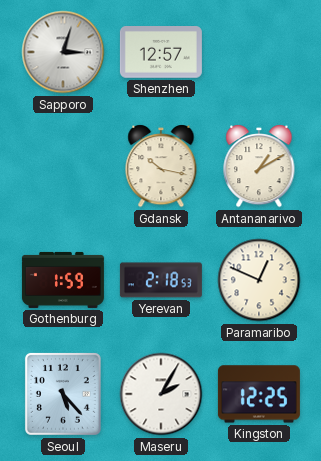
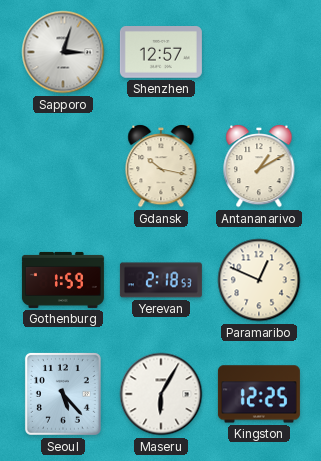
Maseru: 2:05 -> 6:05
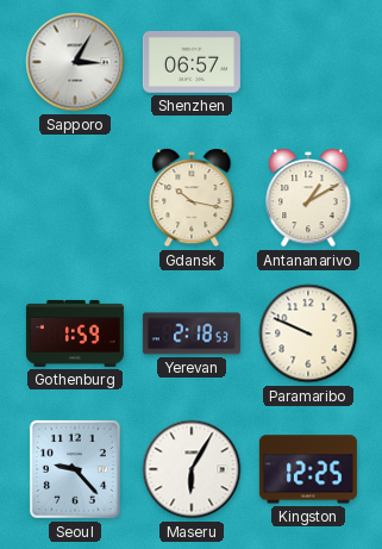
Sapporo: 3:03 -> 3:05
Shenzhen: 12:57 -> 06:57
Paramaribo: 12:49 -> 9:49
Seoul: 5:23 -> 9:23
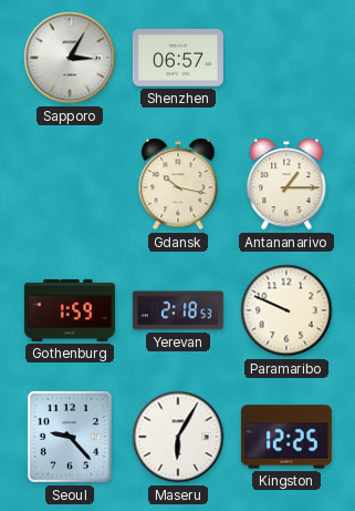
Antananarivo: 1:10 -> 1:15
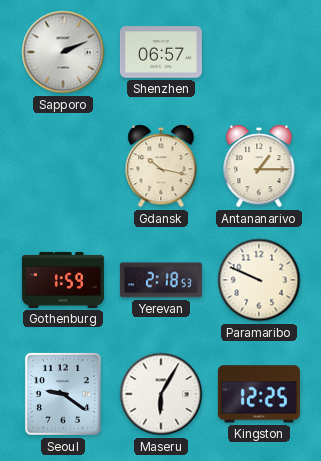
Sapporo: 3:05 -> 2:11
Seoul: 9:23 -> 9:21
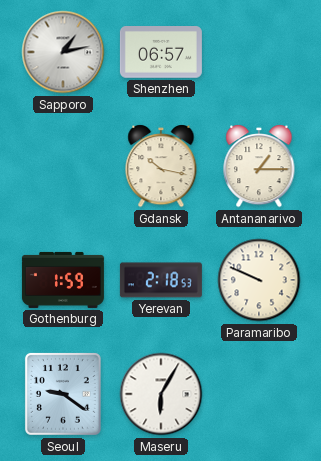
Sapporo: 2:11 -> 1:13
Kingston: 12:25 -> none
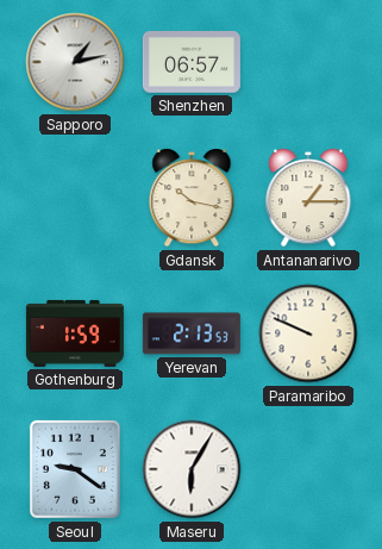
Yerevan: 2:18 -> 2:13
